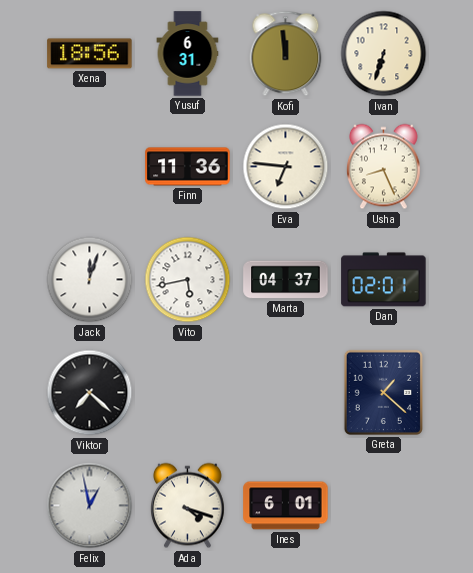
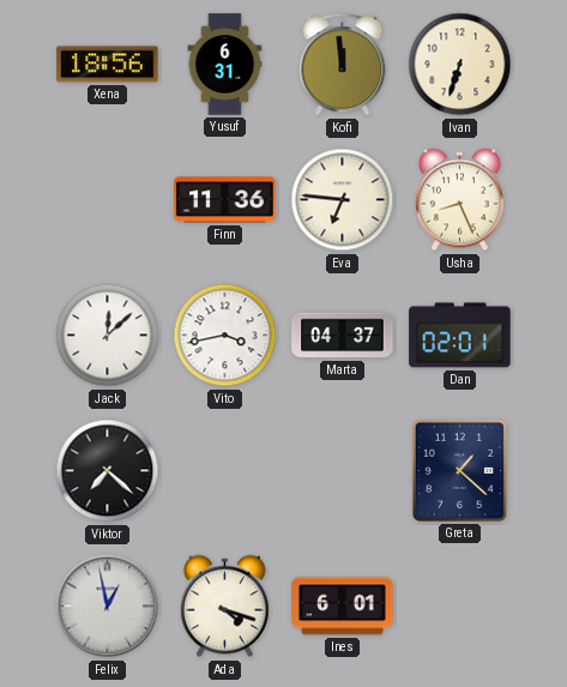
Jack: 12:03 -> 12:08
Vito: 5:43 -> 3:43
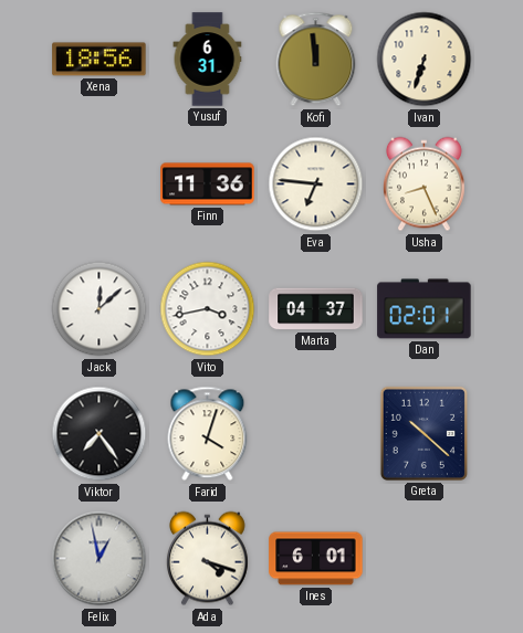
Viktor: 7:22 -> 7:24
Farid: none -> 4:03
Greta: 1:22 -> 10:22
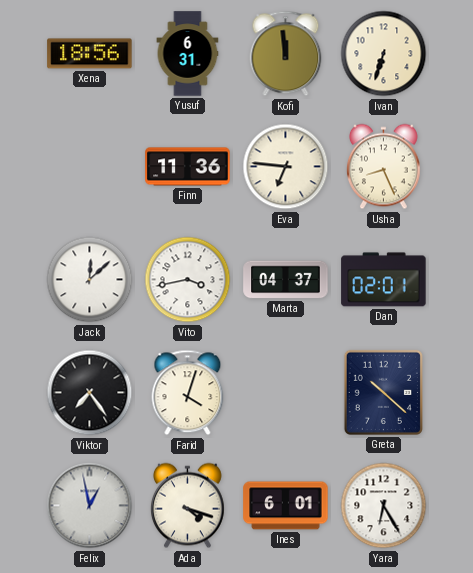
Yara: none -> 6:25
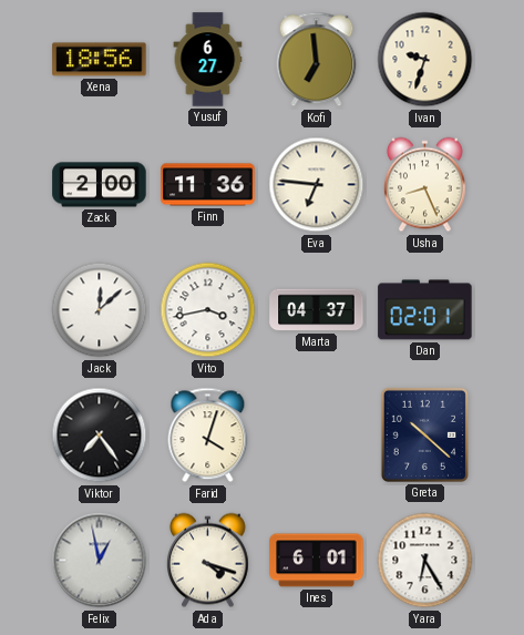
Yusuf: 6:31 -> 6:27
Kofi: 11:59 -> 6:59
Ivan: 6:33 -> 9:33
Zack: none -> 2:00
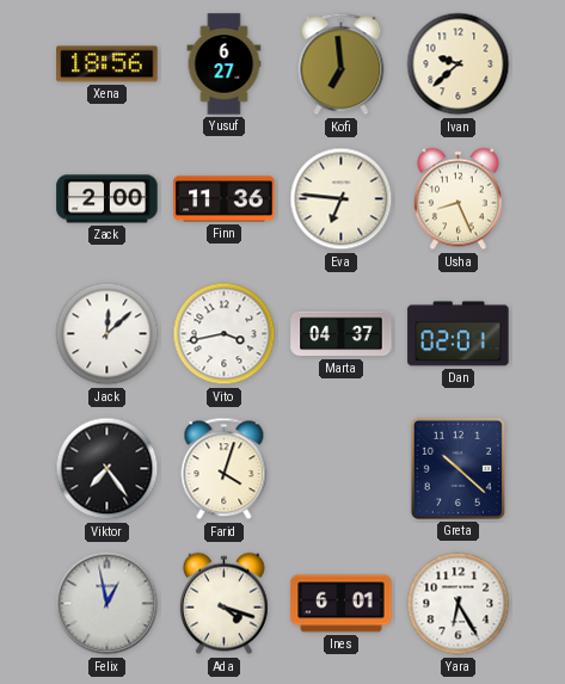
Ivan: 9:33 -> 9:38
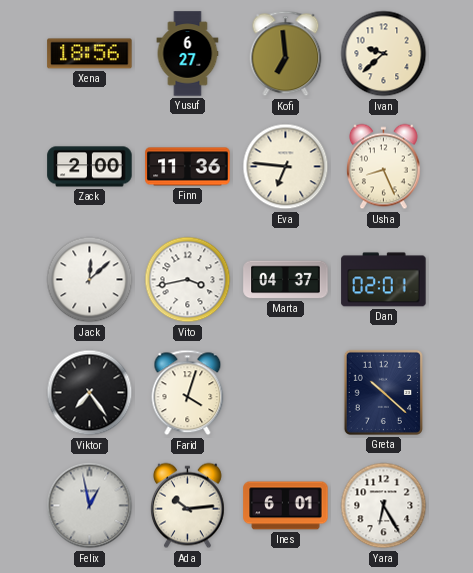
Ada: 4:18 -> 10:14
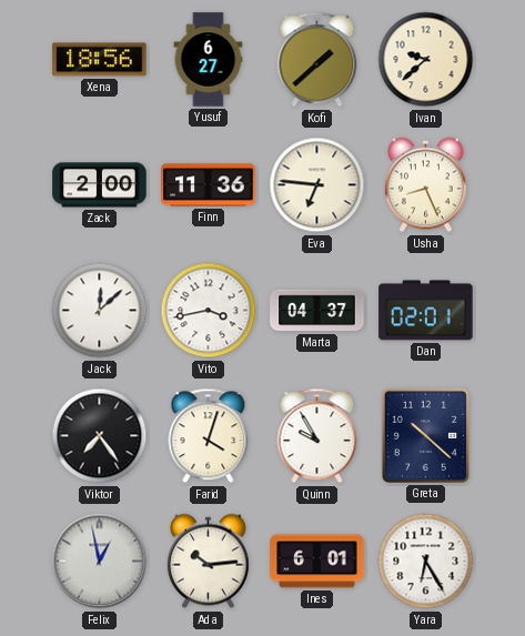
Kofi: 6:59 -> 1:38
Quinn: none -> 9:55
